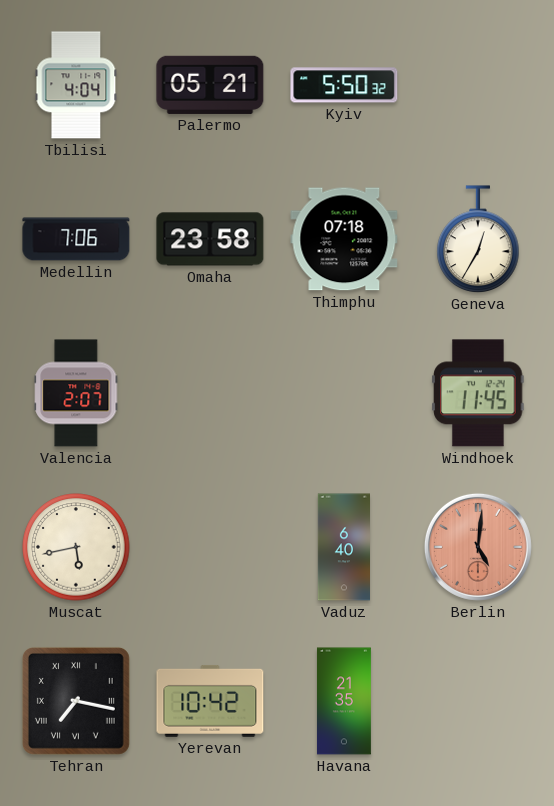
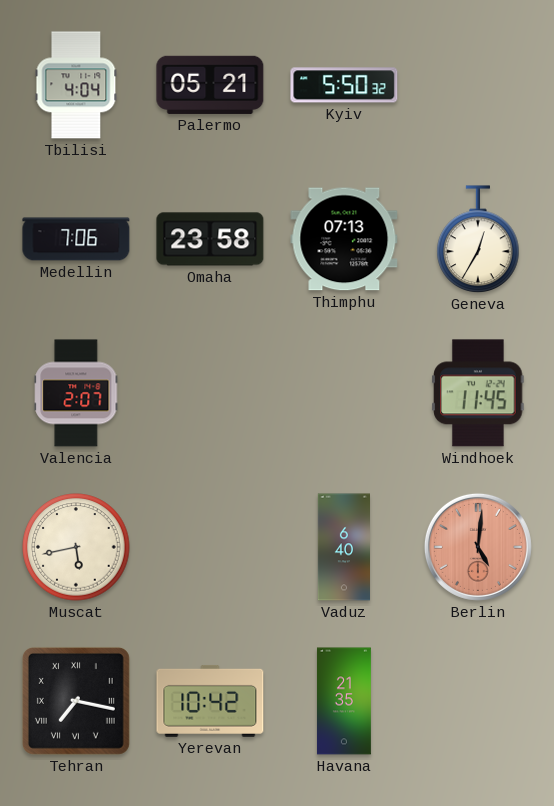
Thimphu: 07:18 -> 07:13
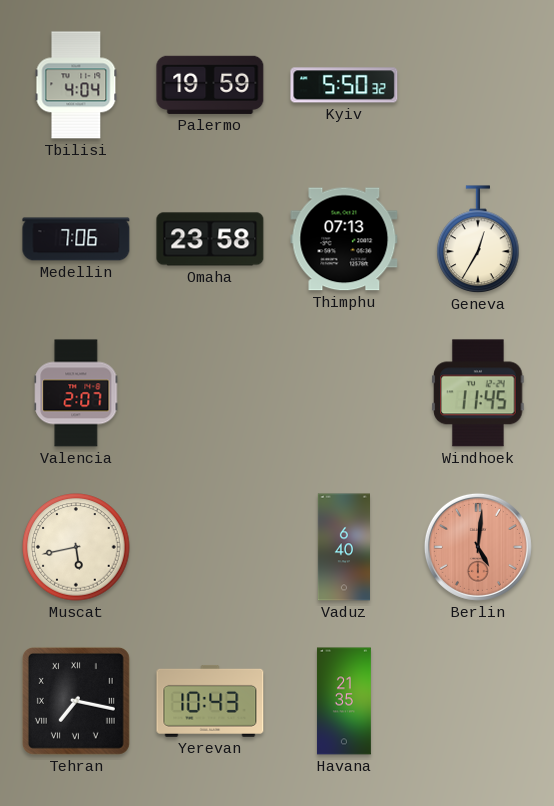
Palermo: 05:21 -> 19:59
Yerevan: 10:42 -> 10:43
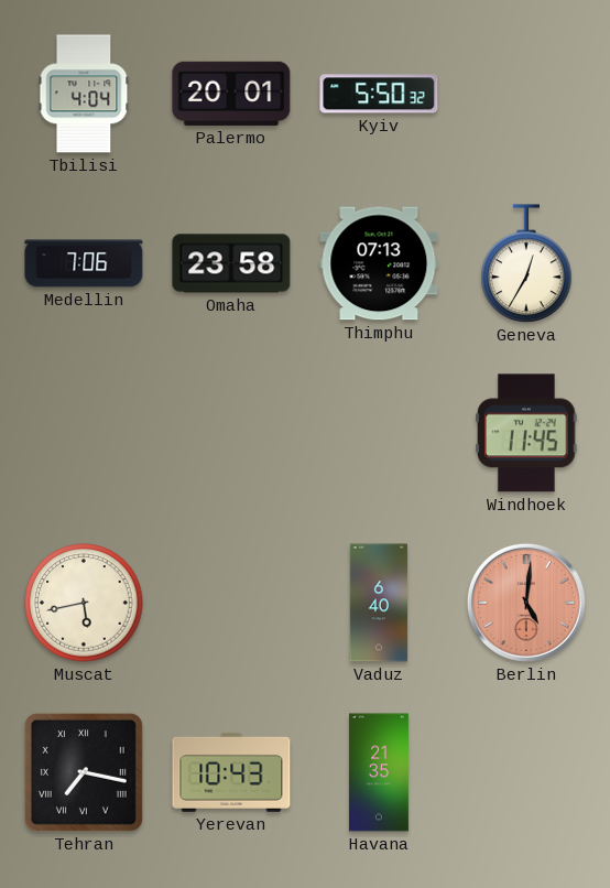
Palermo: 19:59 -> 20:01
Valencia: 2:07 -> none
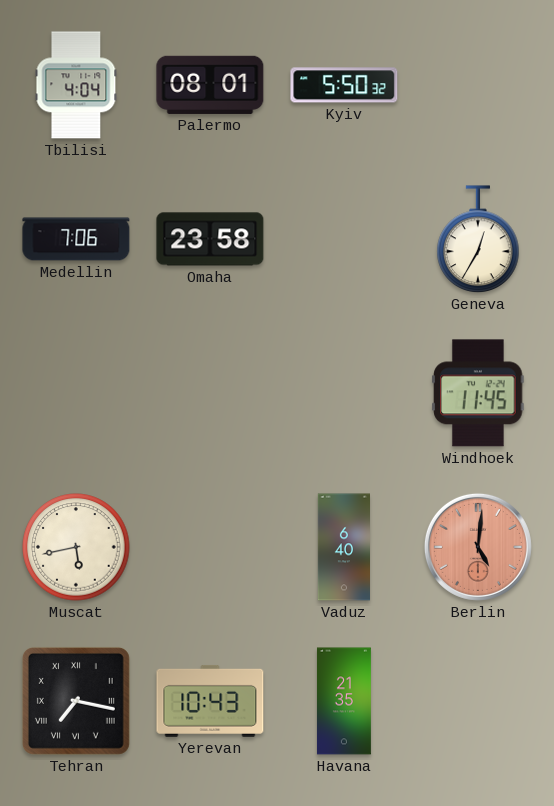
Palermo: 20:01 -> 08:01
Thimphu: 07:13 -> none
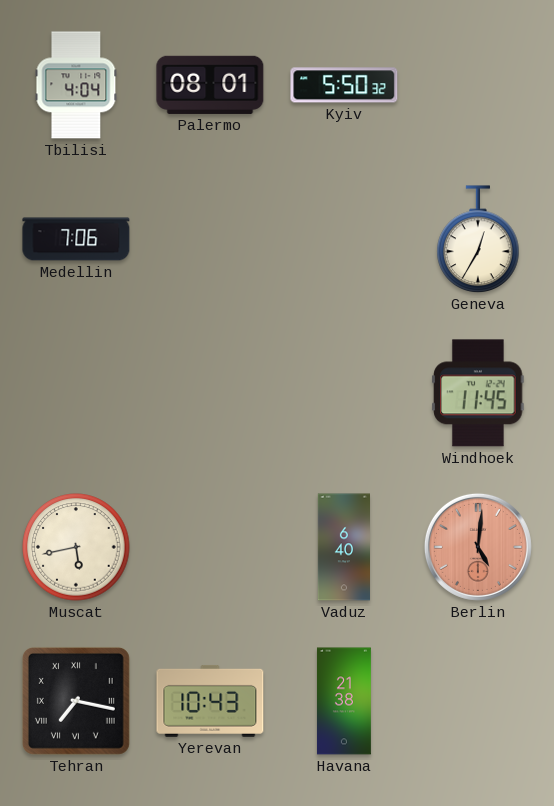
Omaha: 23:58 -> none
Havana: 21:35 -> 21:38
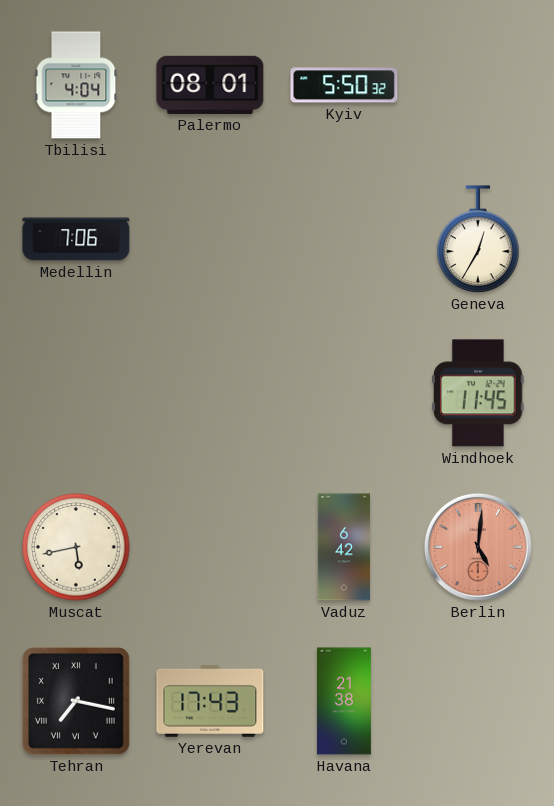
Vaduz: 6:40 -> 6:42
Yerevan: 10:43 -> 17:43
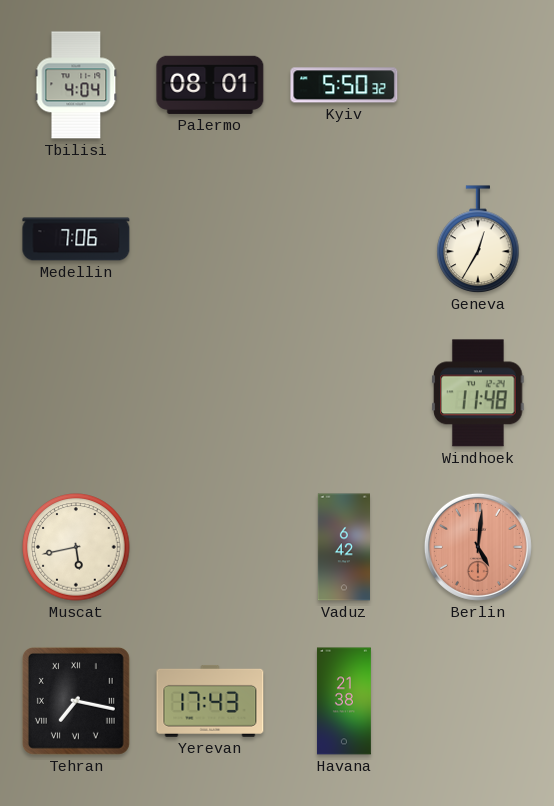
Windhoek: 11:45 -> 11:48
